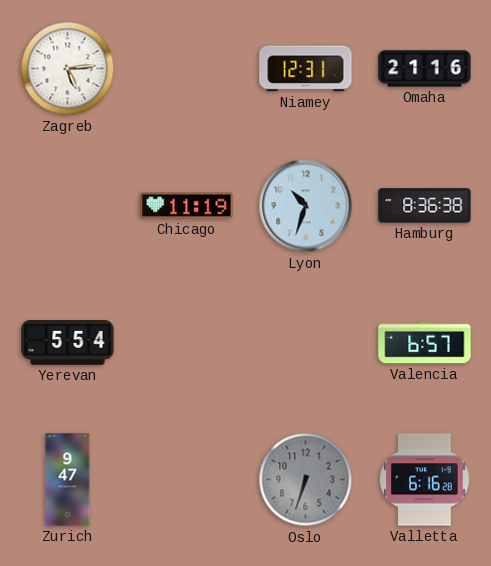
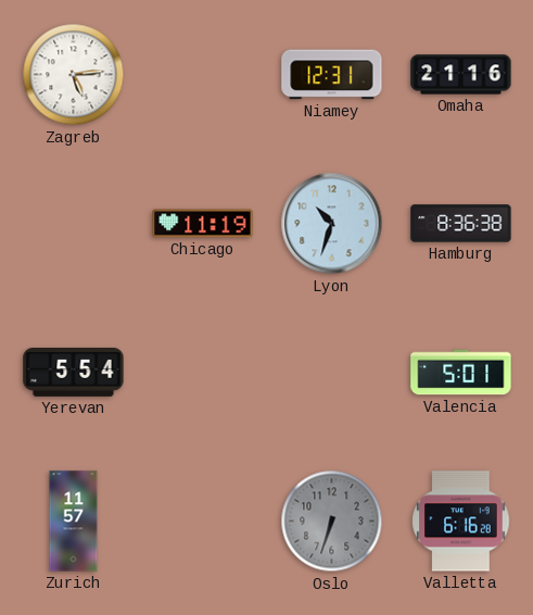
Valencia: 6:57 -> 5:01
Zurich: 9:47 -> 11:57
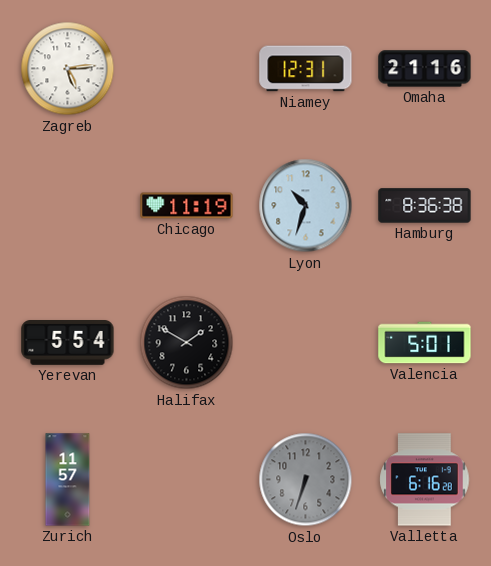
Halifax: none -> 1:50
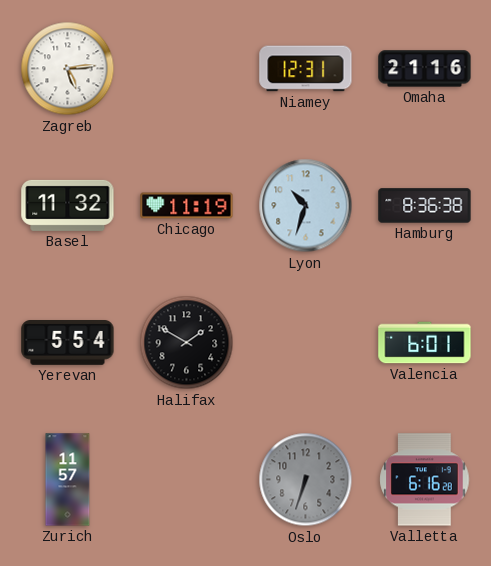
Basel: none -> 11:32
Valencia: 5:01 -> 6:01
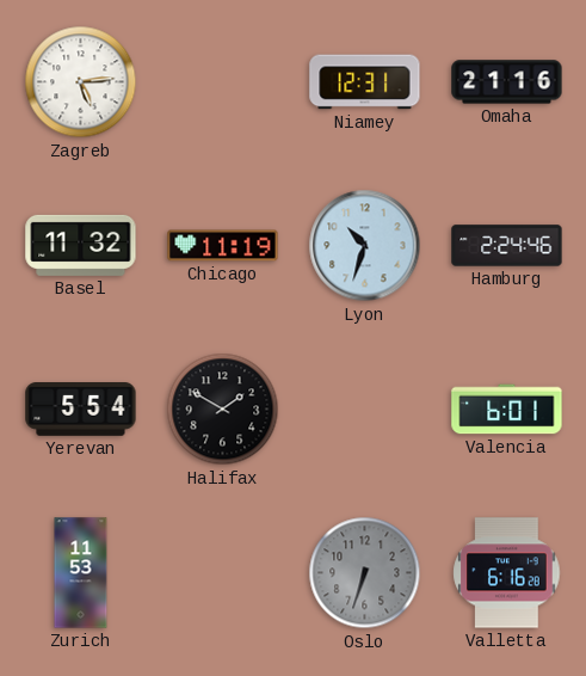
Hamburg: 8:36 -> 2:24
Zurich: 11:57 -> 11:53
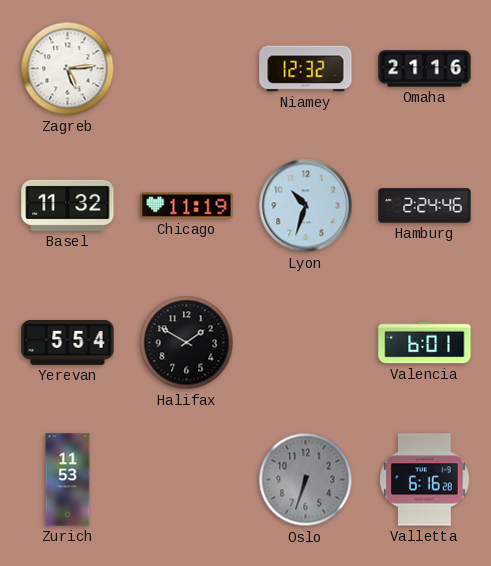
Niamey: 12:31 -> 12:32
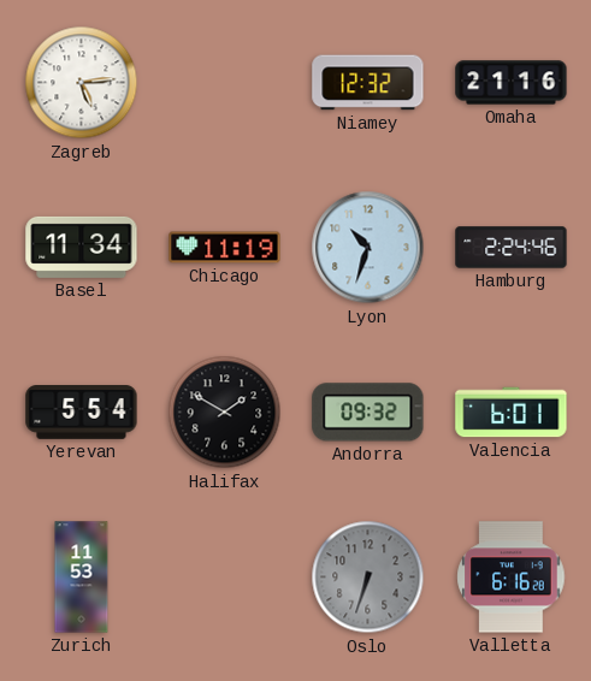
Basel: 11:32 -> 11:34
Andorra: none -> 09:32
